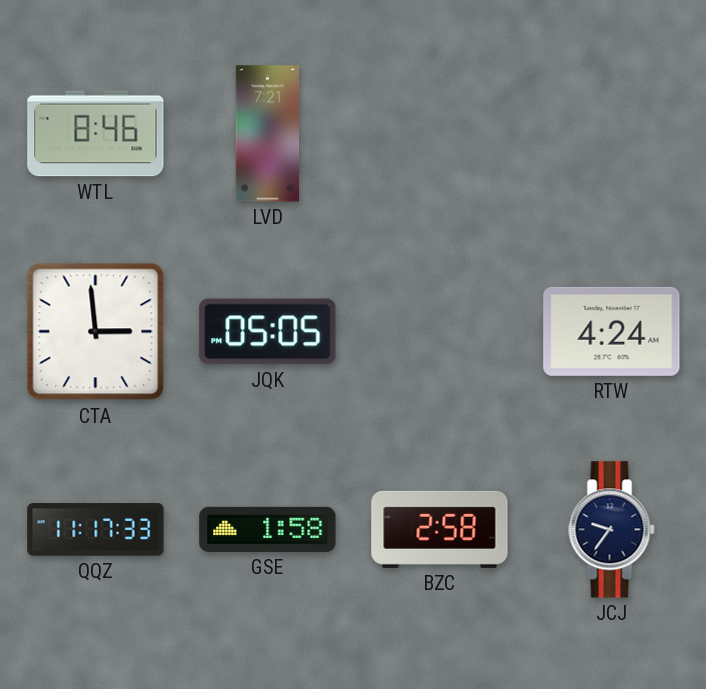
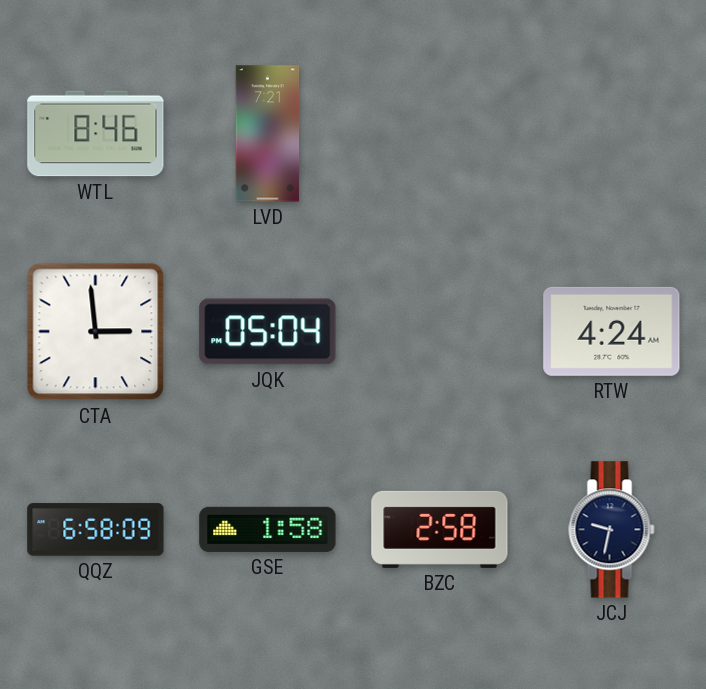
JQK: 05:05 -> 05:04
QQZ: 11:17 -> 6:58
JCJ: 9:36 -> 9:32
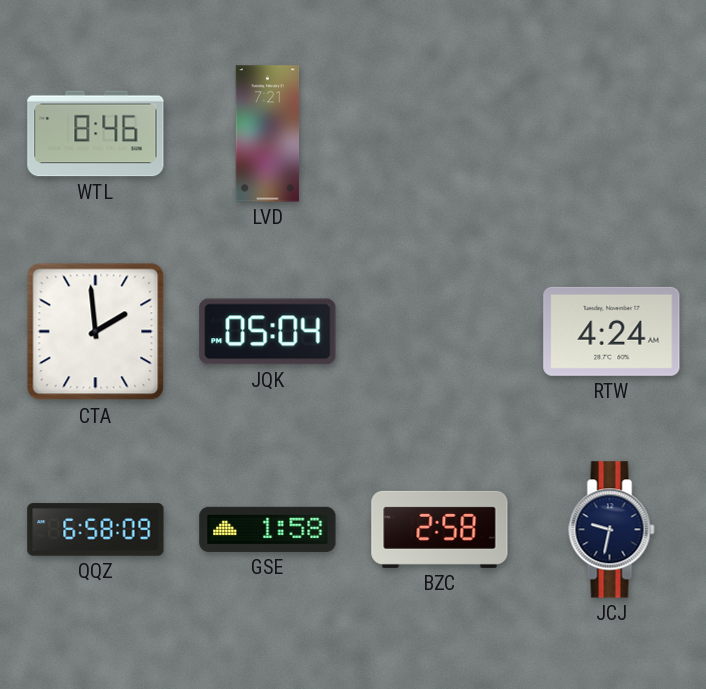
CTA: 2:59 -> 1:59
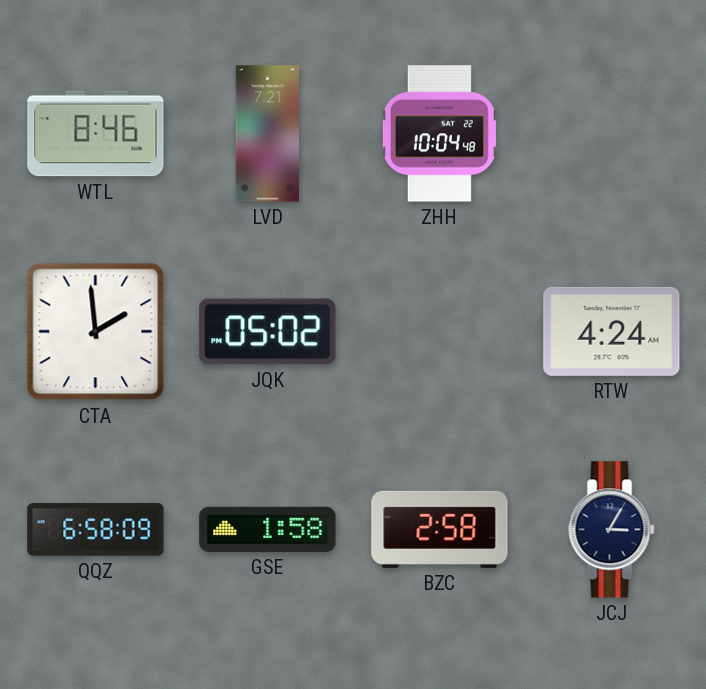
ZHH: none -> 10:04
JQK: 05:04 -> 05:02
JCJ: 9:32 -> 3:05
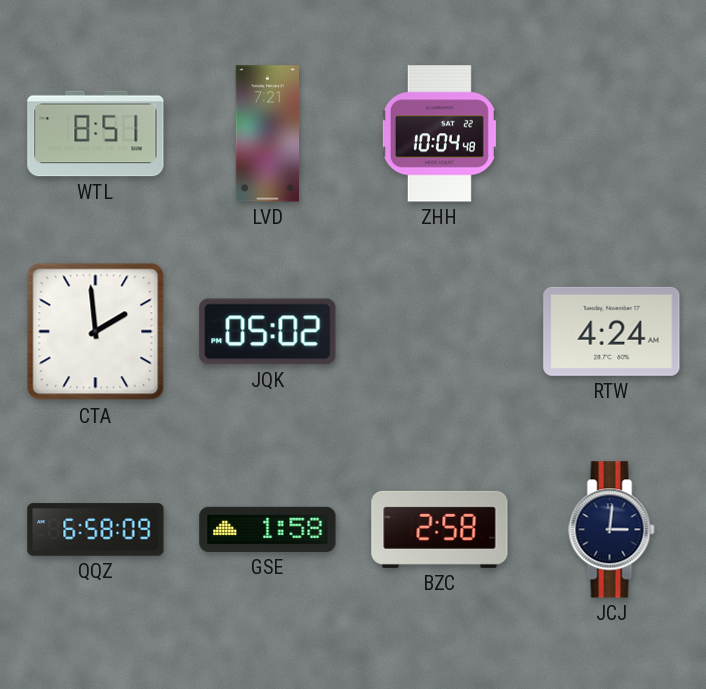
WTL: 8:46 -> 8:51
JCJ: 3:05 -> 3:01
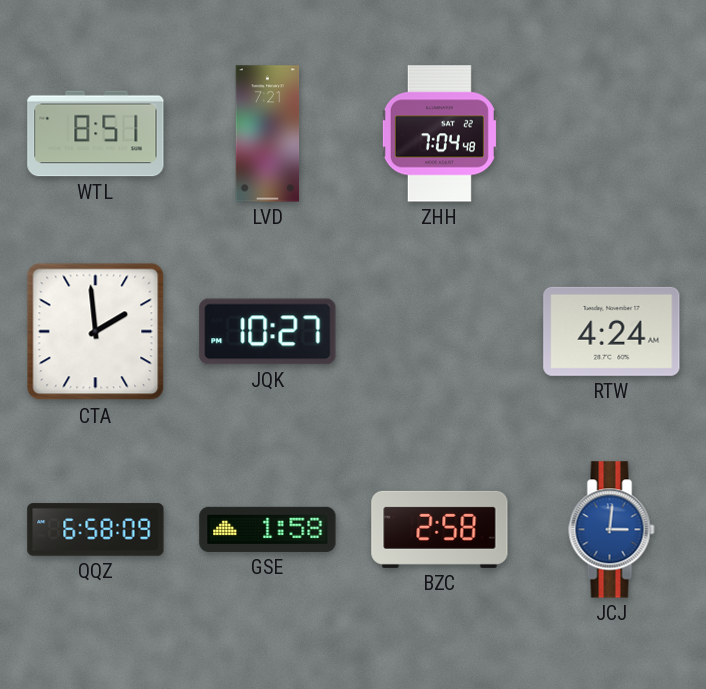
ZHH: 10:04 -> 7:04
JQK: 05:02 -> 10:27
JCJ dial: navy -> blue
